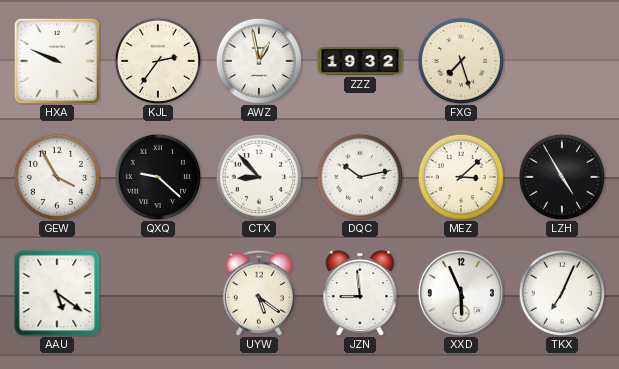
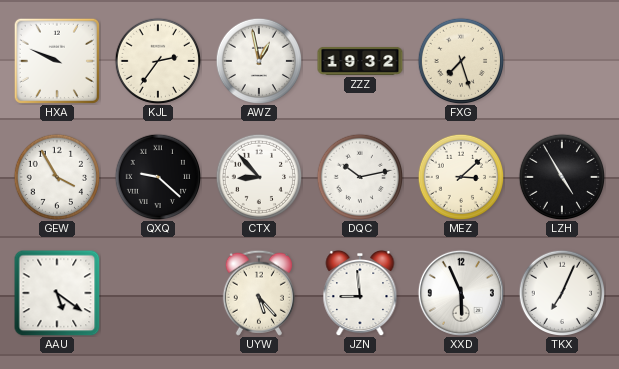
UYW: 5:21 -> 5:23
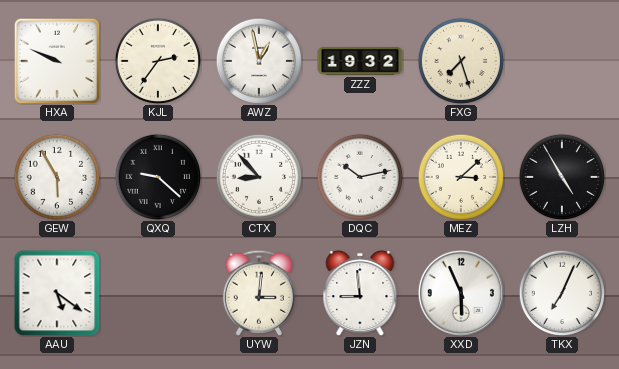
GEW: 3:55 -> 5:55
UYW: 5:23 -> 3:01
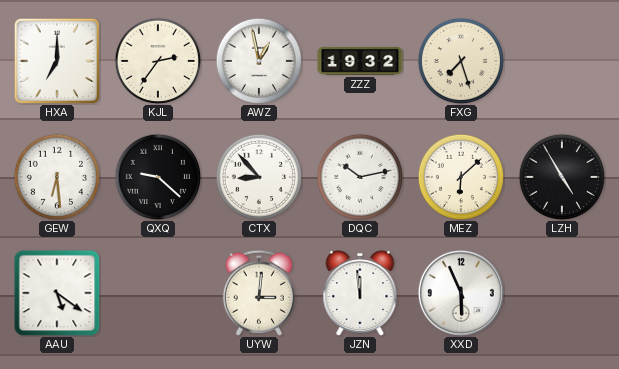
HXA: 9:49 -> 7:00
GEW: 5:55 -> 6:29
MEZ: 3:08 -> 6:08
JZN: 8:59 -> 11:59
TKX: 7:04 -> none
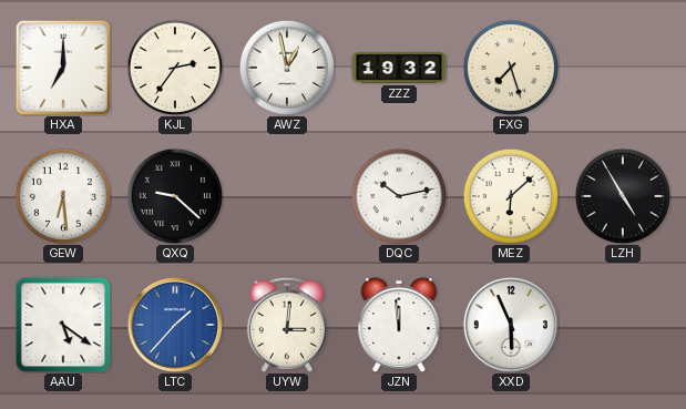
CTX: 8:53 -> none
LTC: none -> 1:37
